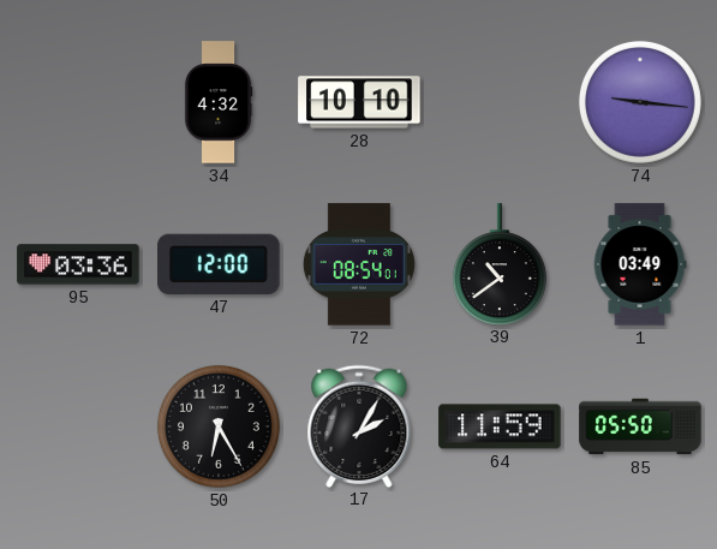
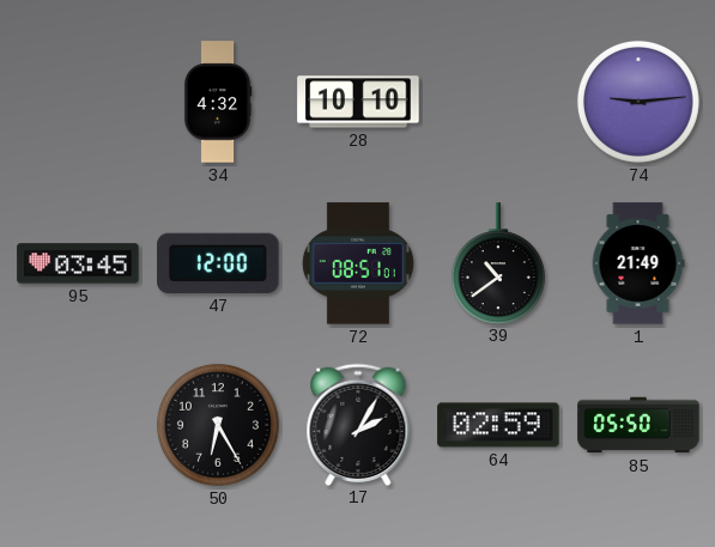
74: 9:16 -> 9:14
95: 03:36 -> 03:45
72: 08:54 -> 08:51
1: 03:49 -> 21:49
64: 11:59 -> 02:59
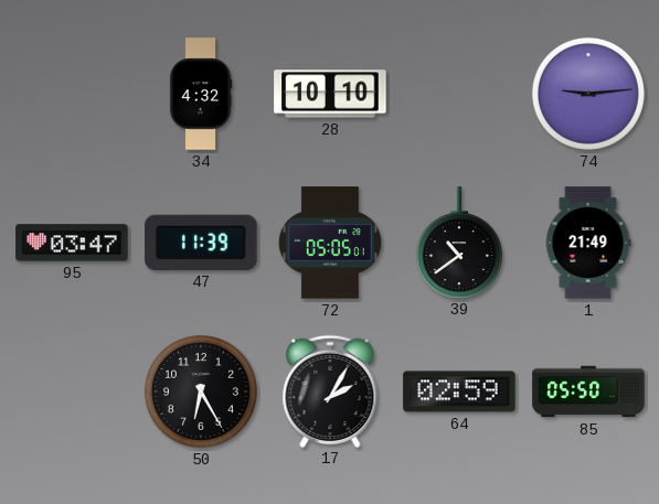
95: 03:45 -> 03:47
47: 12:00 -> 11:39
72: 08:51 -> 05:05
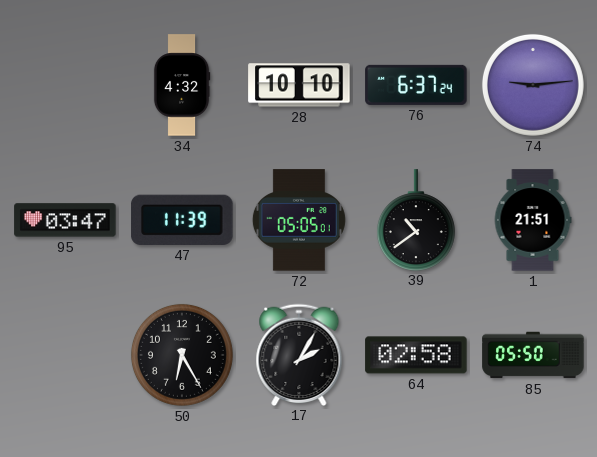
76: none -> 6:37
1: 21:49 -> 21:51
64: 02:59 -> 02:58
